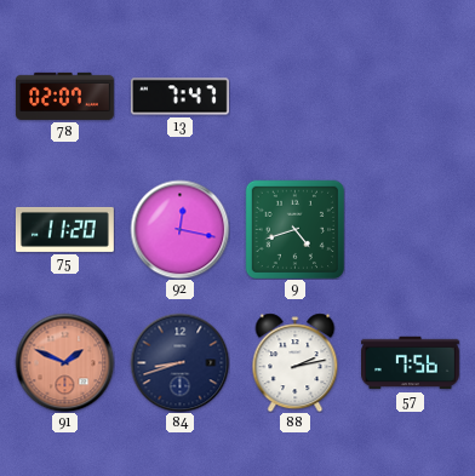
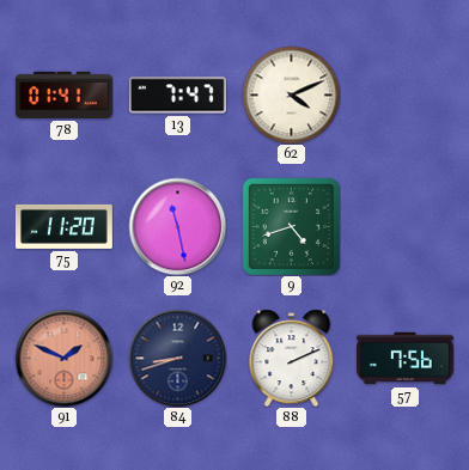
78: 02:07 -> 01:41
62: none -> 4:11
92: 12:17 -> 11:28
88: 2:13 -> 2:11
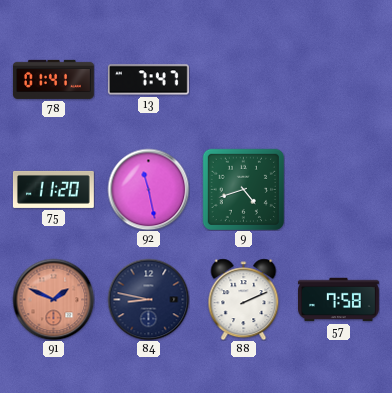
62: 4:11 -> none
84: 8:42 -> 8:47
57: 7:56 -> 7:58
